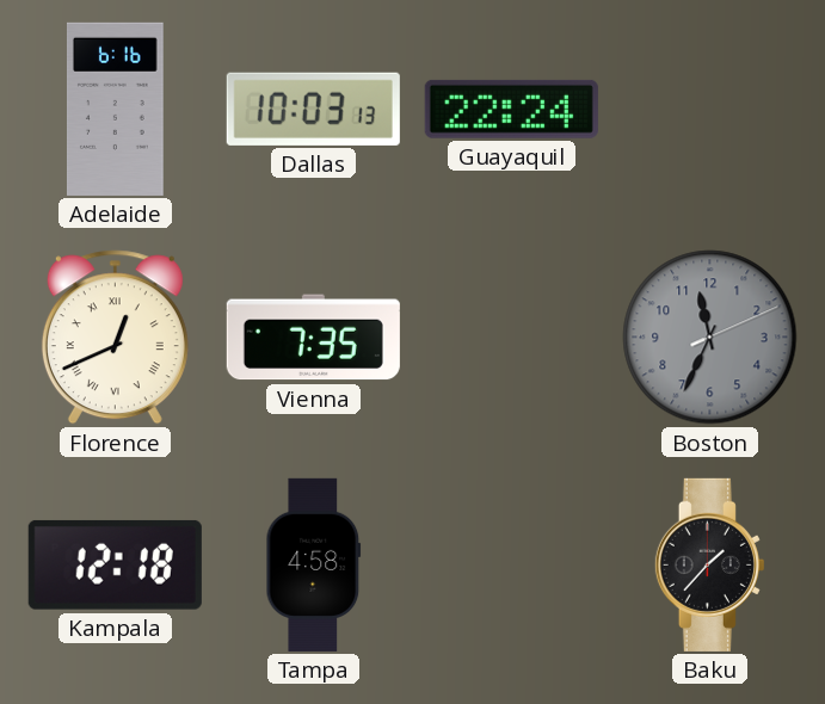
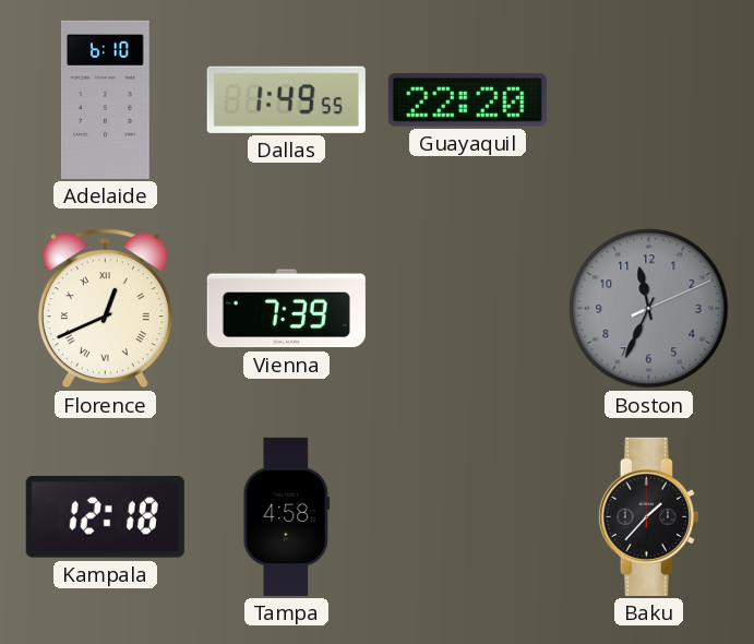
Adelaide: 6:16 -> 6:10
Dallas: 10:03 -> 1:49
Guayaquil: 22:24 -> 22:20
Vienna: 7:35 -> 7:39
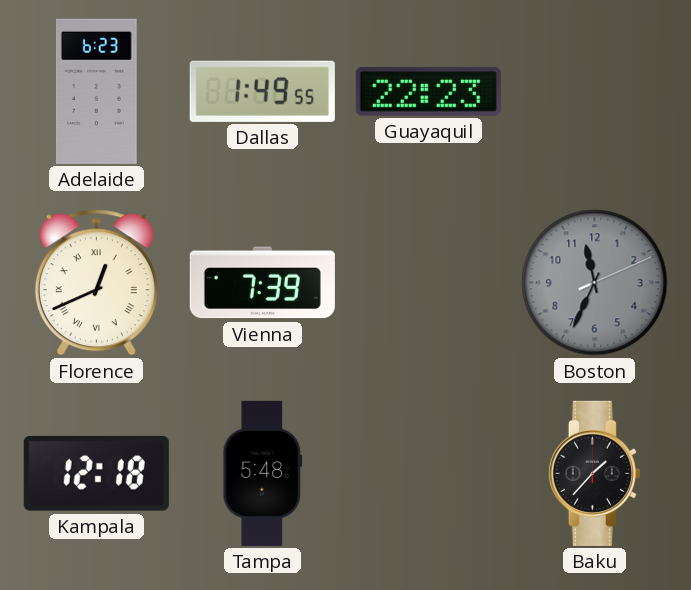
Adelaide: 6:10 -> 6:23
Guayaquil: 22:20 -> 22:23
Tampa: 4:58 -> 5:48
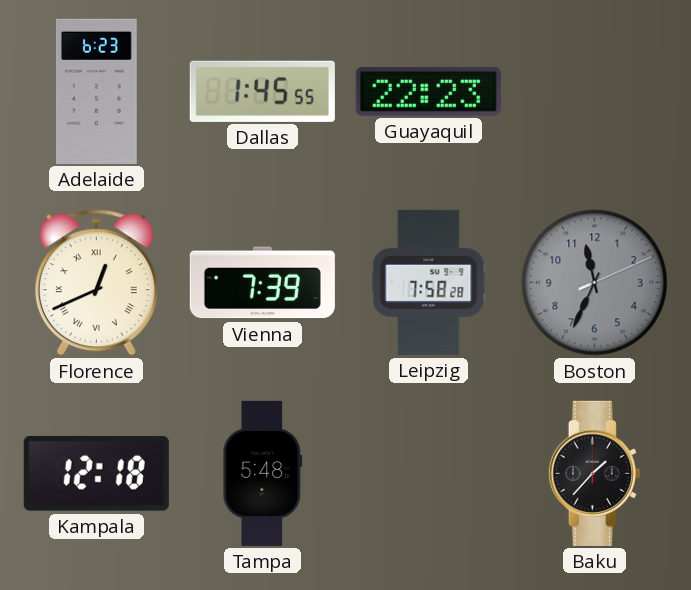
Dallas: 1:49 -> 1:45
Leipzig: none -> 7:58
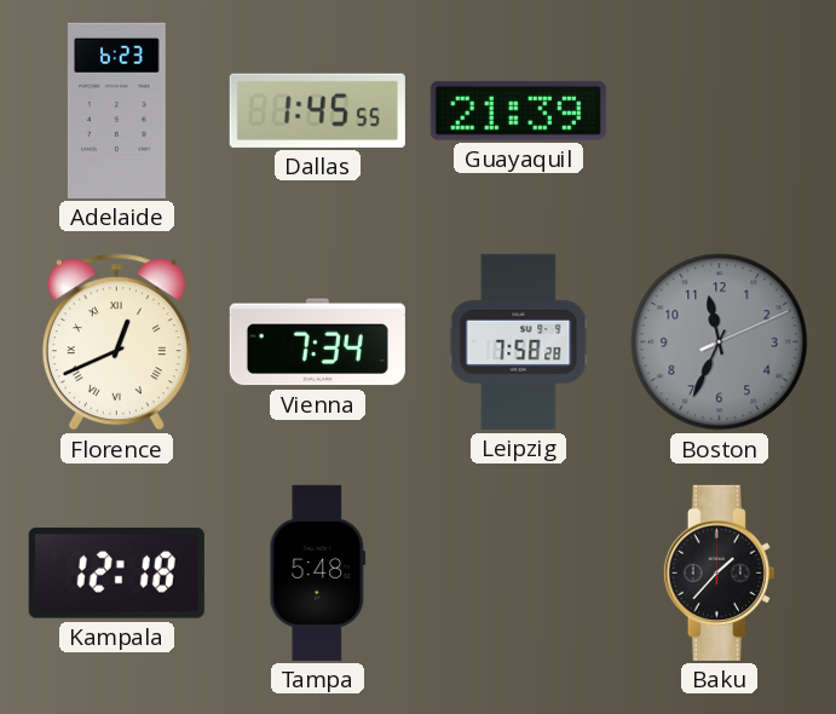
Guayaquil: 22:23 -> 21:39
Vienna: 7:39 -> 7:34
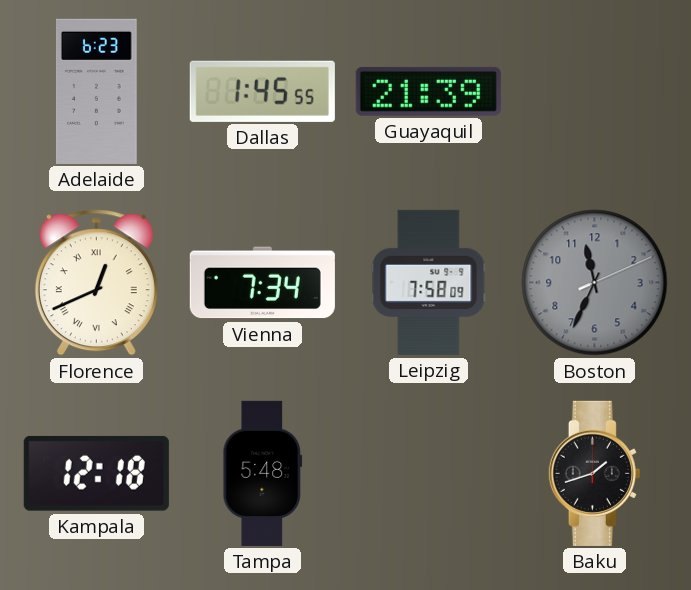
Leipzig: 7:58:28 -> 7:58:09
Baku: 1:37 -> 1:42
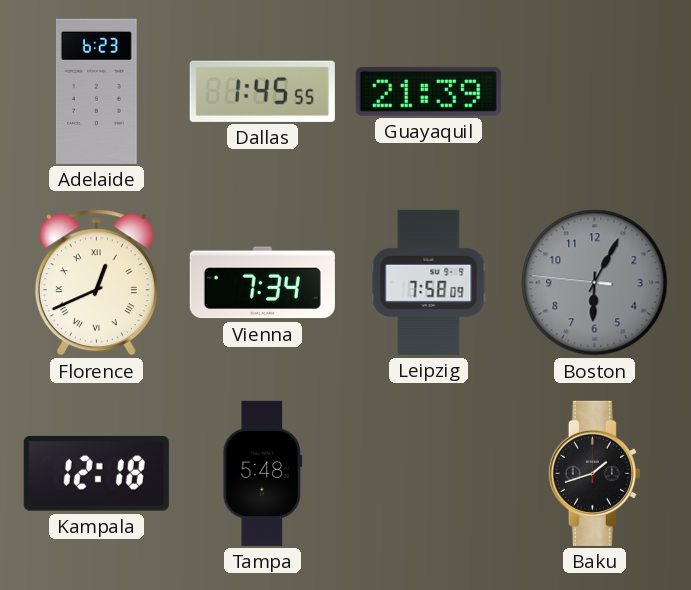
Boston: 11:34 -> 6:04
